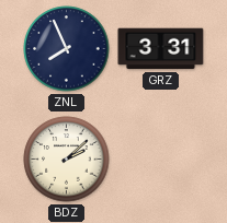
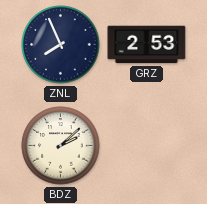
GRZ: 3:31 -> 2:53
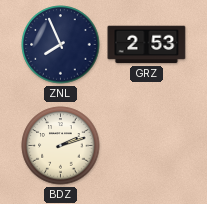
BDZ: 2:08 -> 2:12
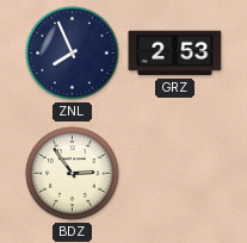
BDZ: 2:12 -> 2:54
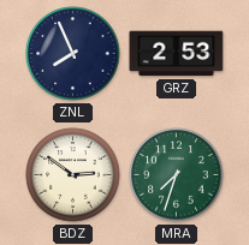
BDZ: 2:54 -> 2:51
MRA: none -> 7:33
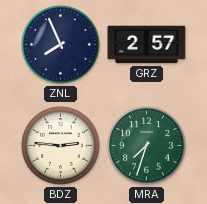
GRZ: 2:53 -> 2:57
BDZ: 2:51 -> 2:46
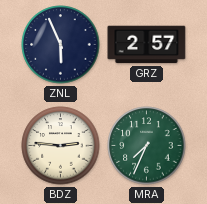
ZNL: 7:56 -> 5:56
MRA: 7:33 -> 7:34
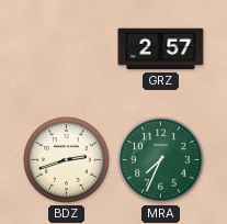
ZNL: 5:56 -> none
BDZ: 2:46 -> 2:42
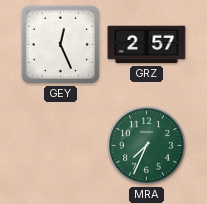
GEY: none -> 12:26
BDZ: 2:42 -> none
